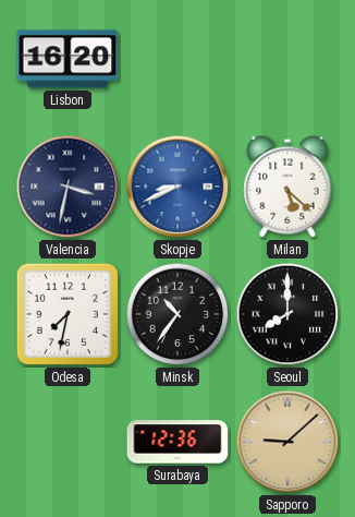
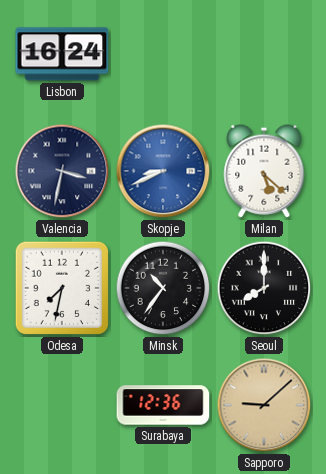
Lisbon: 16:20 -> 16:24
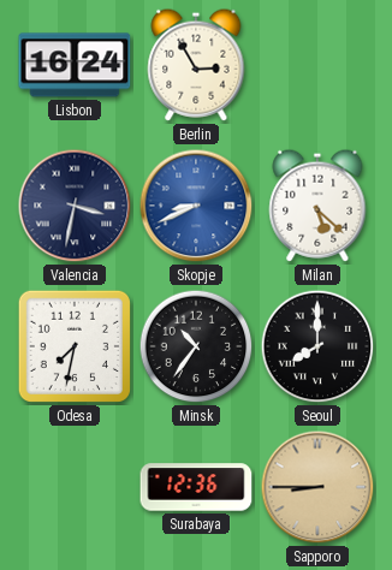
Berlin: none -> 2:55
Sapporo: 9:08 -> 8:45
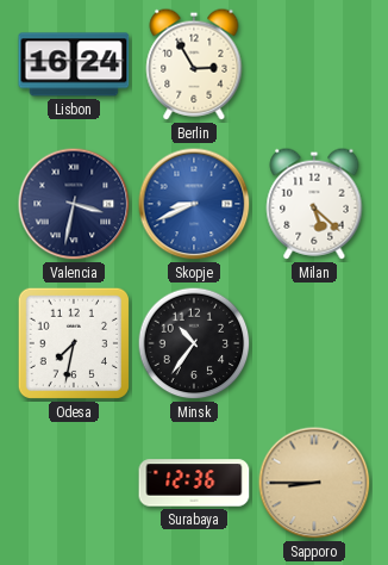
Seoul: 8:00 -> none
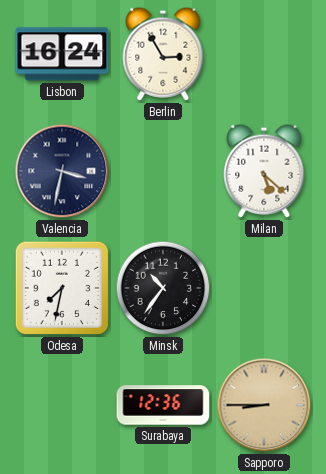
Skopje: 8:41 -> none
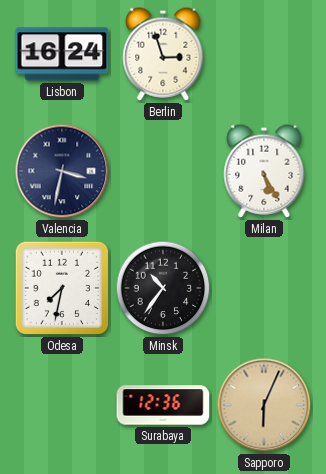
Berlin: 2:55 -> 2:57
Milan: 5:22 -> 5:25
Sapporo: 8:45 -> 6:04
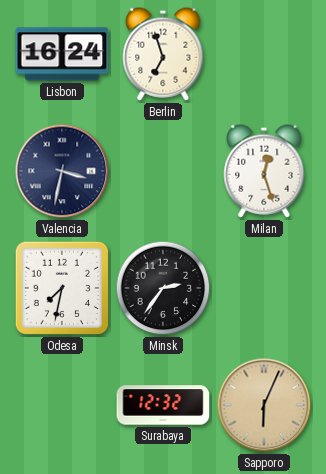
Berlin: 2:57 -> 6:57
Milan: 5:25 -> 12:27
Minsk: 10:36 -> 2:36
Surabaya: 12:36 -> 12:32
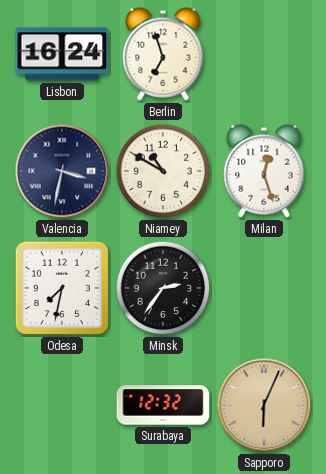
Niamey: none -> 10:50
